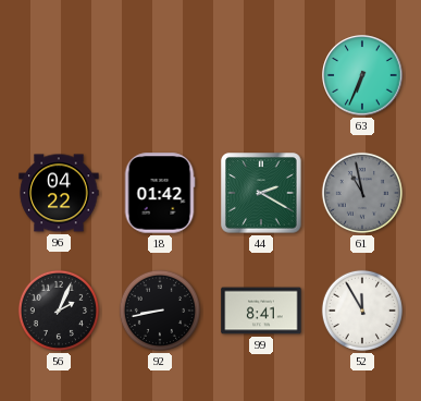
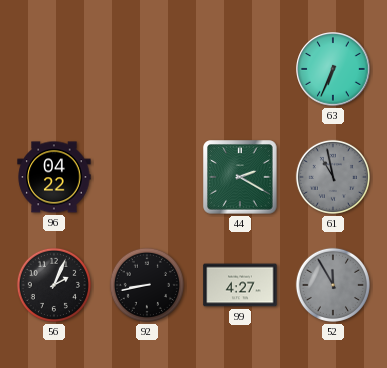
18: 01:42 -> none
99: 8:41 -> 4:27
52 dial: white -> grey
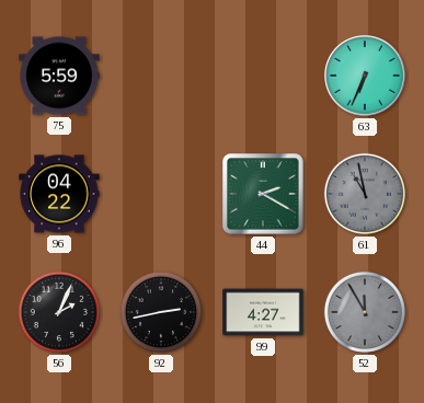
75: none -> 5:59
92: 8:43 -> 2:43
